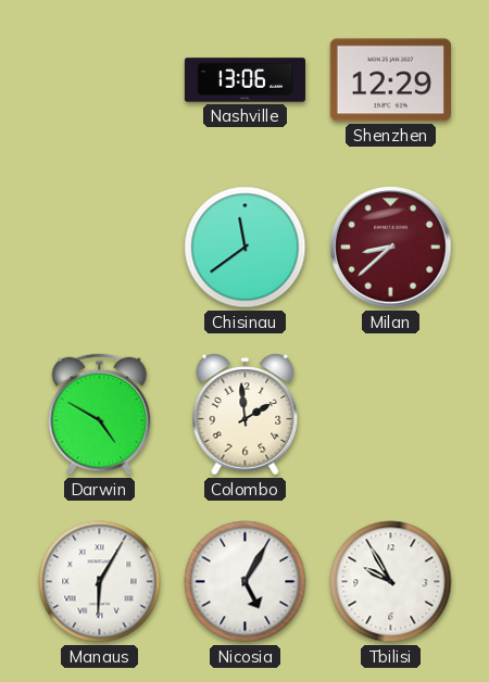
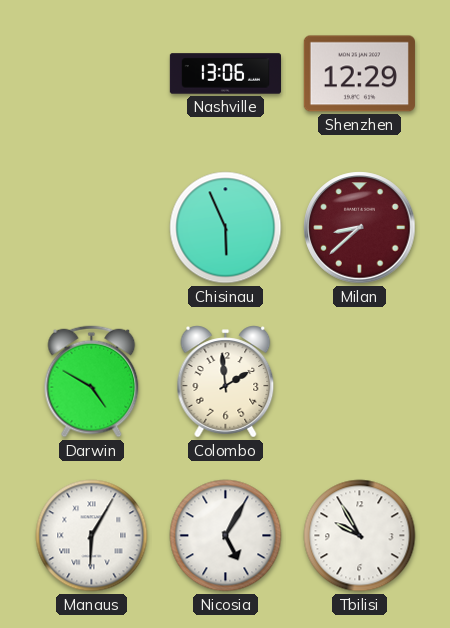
Chisinau: 11:39 -> 5:56
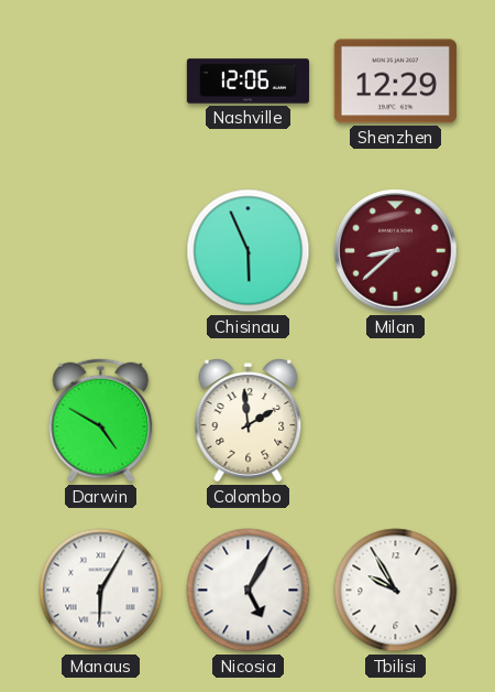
Nashville: 13:06 -> 12:06
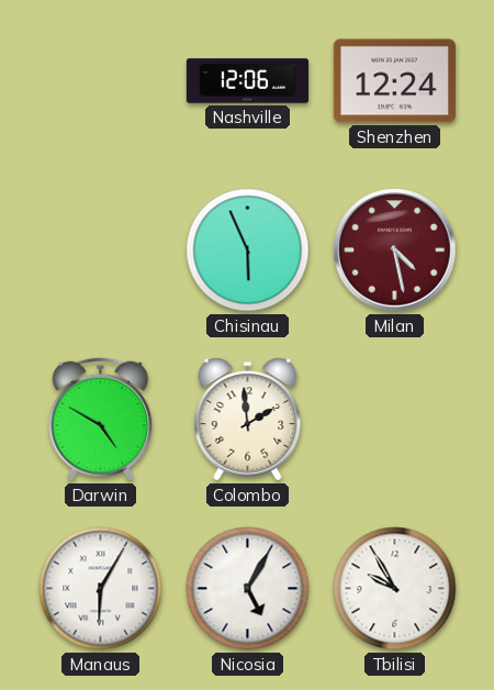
Shenzhen: 12:29 -> 12:24
Milan: 8:38 -> 4:28
